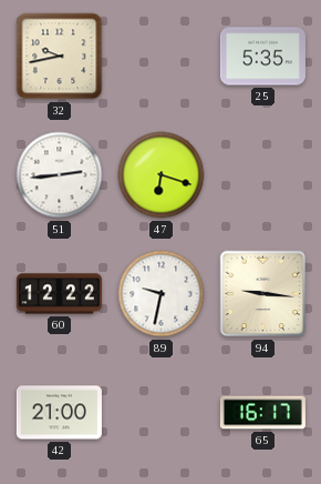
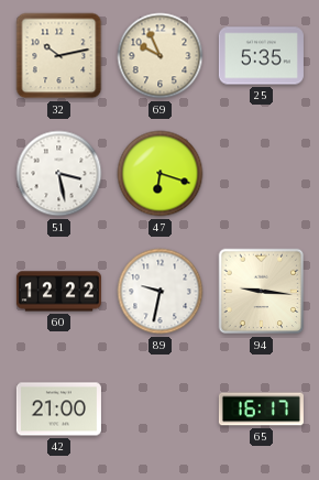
32: 9:43 -> 10:13
69: none -> 9:56
51: 2:44 -> 3:28
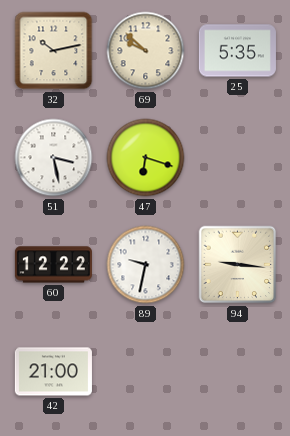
69: 9:56 -> 9:52
65: 16:17 -> none
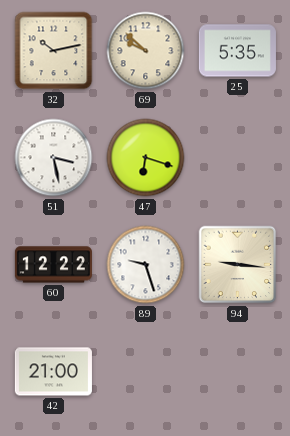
89: 9:32 -> 9:27
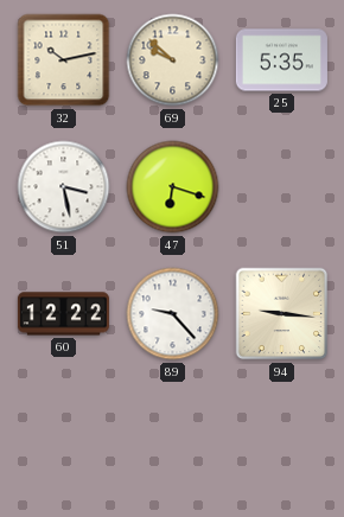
89: 9:27 -> 9:23
42: 21:00 -> none
